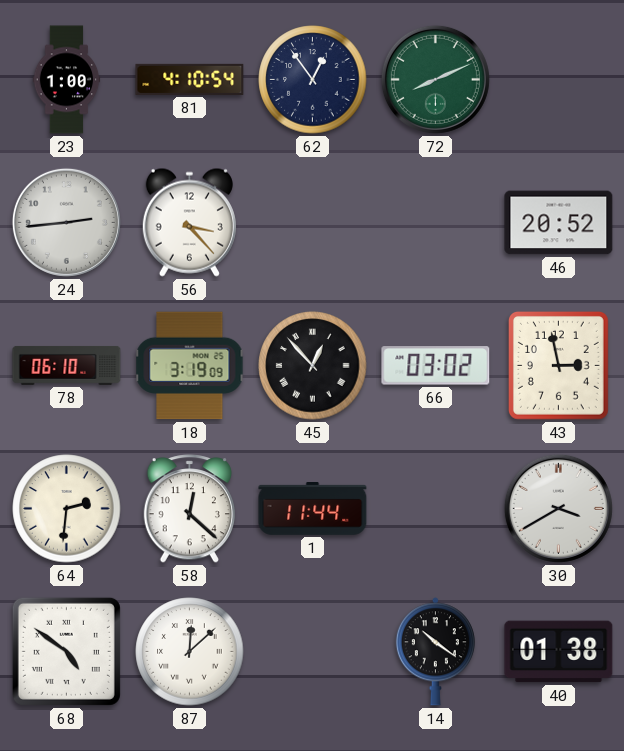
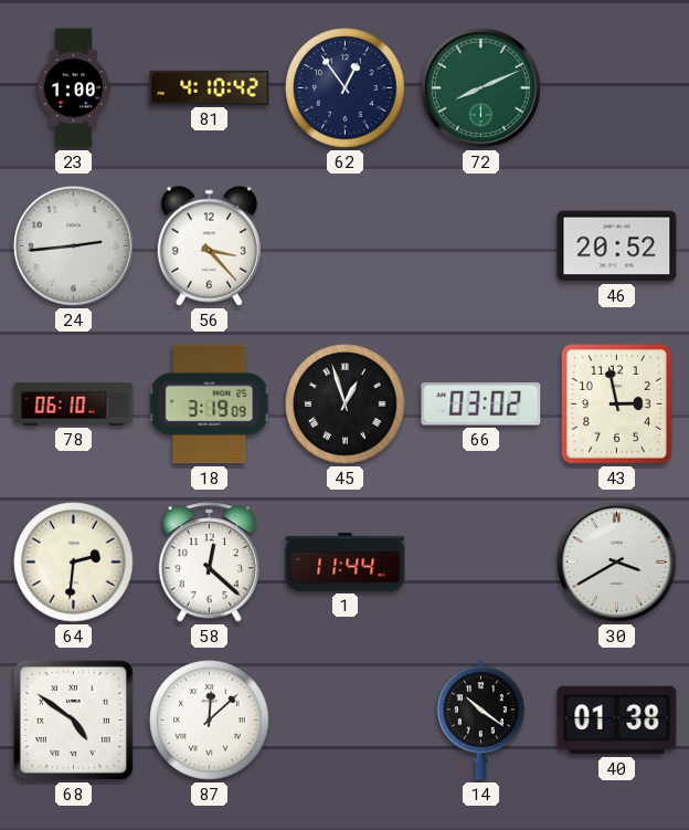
81: 4:10:54 -> 4:10:42
45: 12:53 -> 12:57
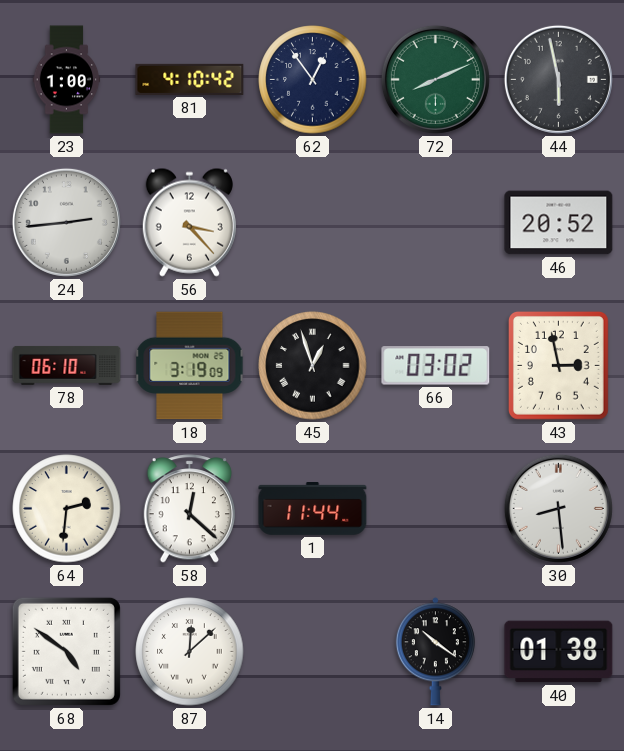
44: none -> 5:58
30: 3:40 -> 8:29
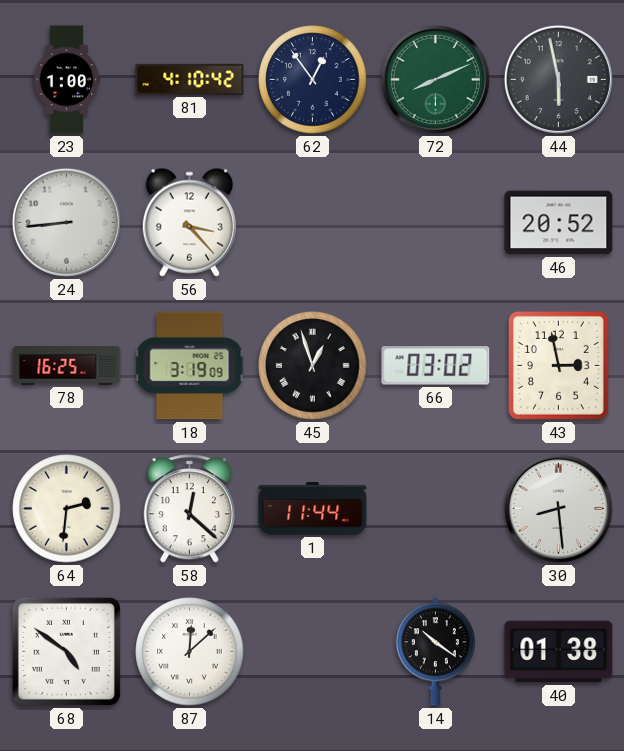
24: 2:44 -> 8:44
78: 06:10 -> 16:25
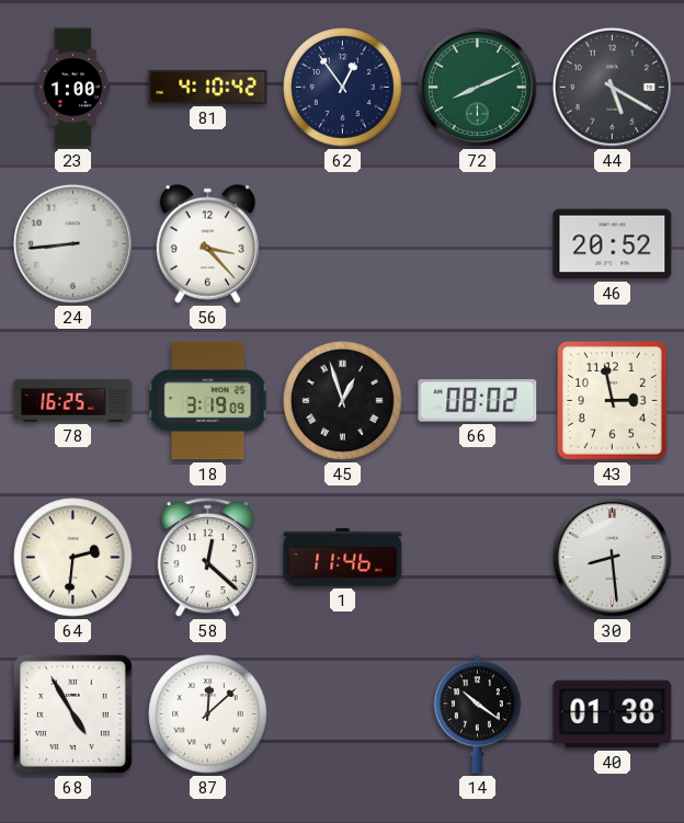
44: 5:58 -> 5:20
66: 03:02 -> 08:02
1: 11:44 -> 11:46
68: 4:51 -> 4:55
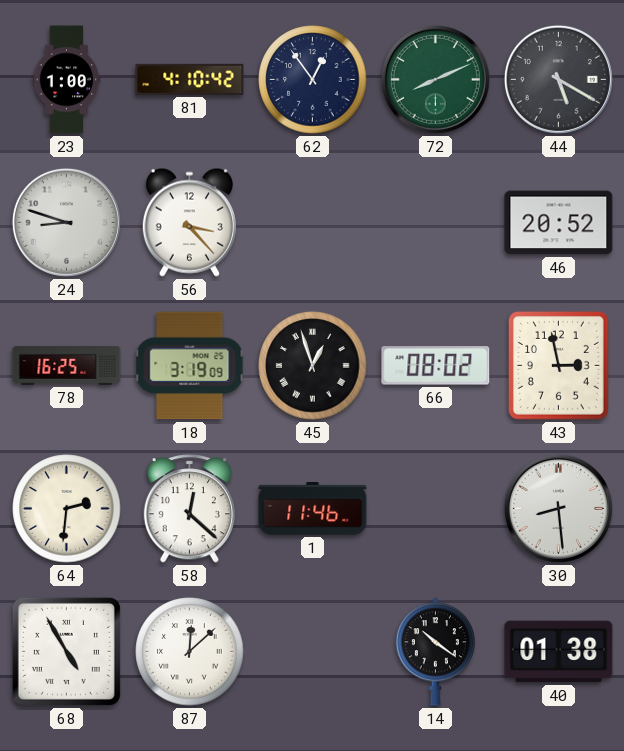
24: 8:44 -> 8:48
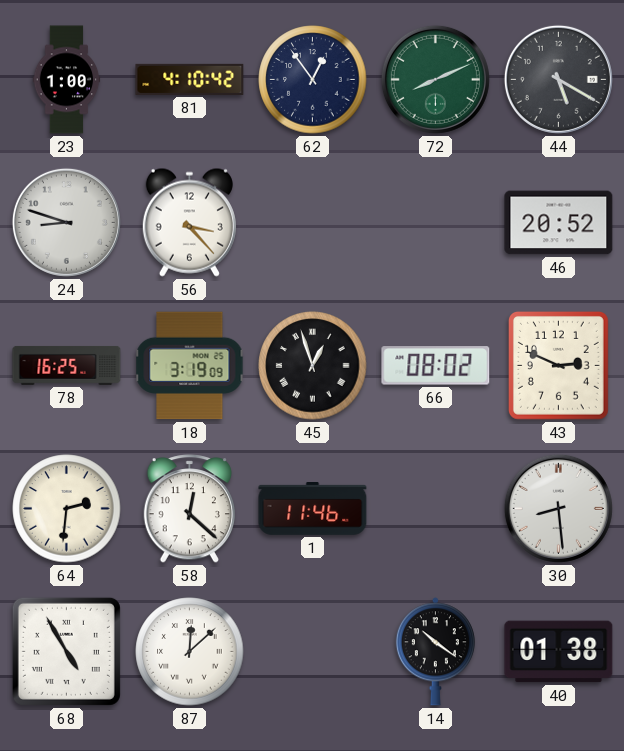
43: 2:58 -> 2:49
